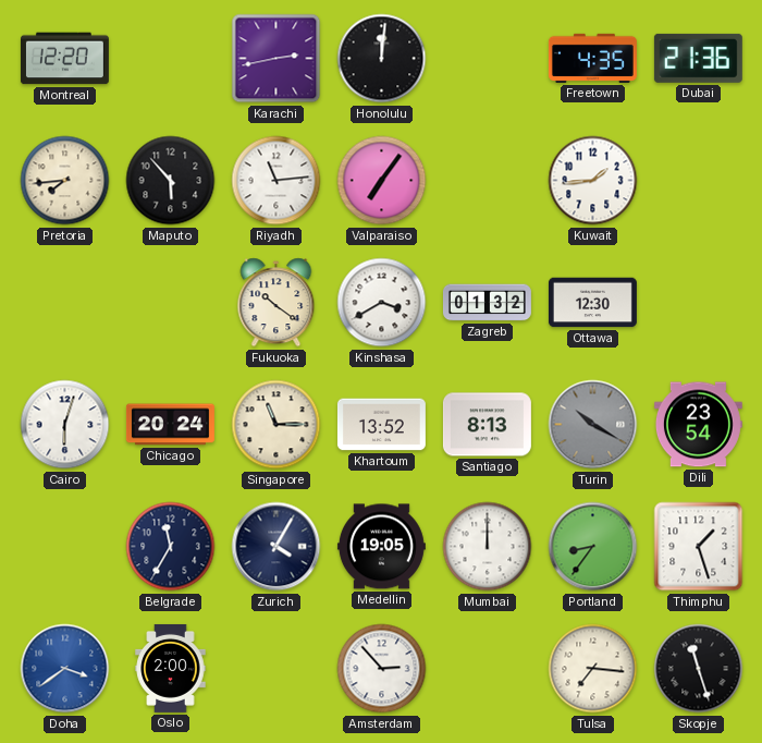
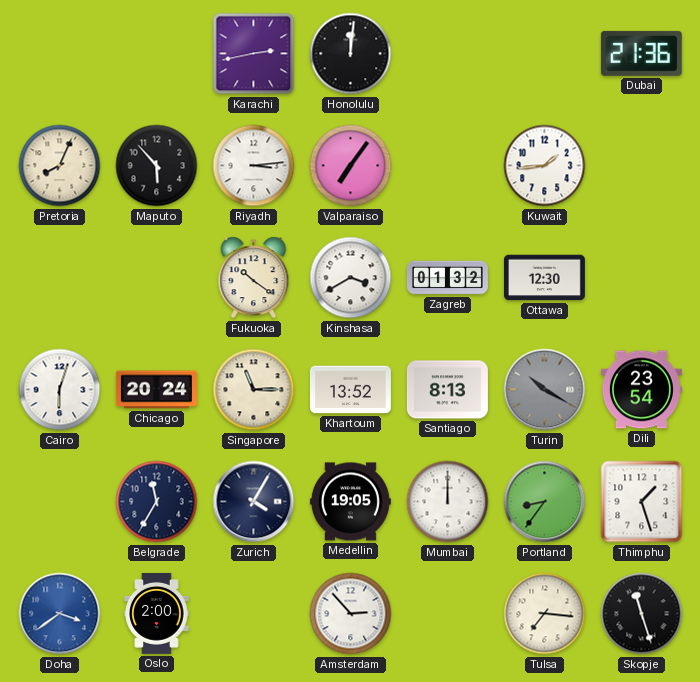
Montreal: 12:20 -> none
Freetown: 4:35 -> none
Pretoria: 7:44 -> 8:04
Riyadh: 11:14 -> 3:14
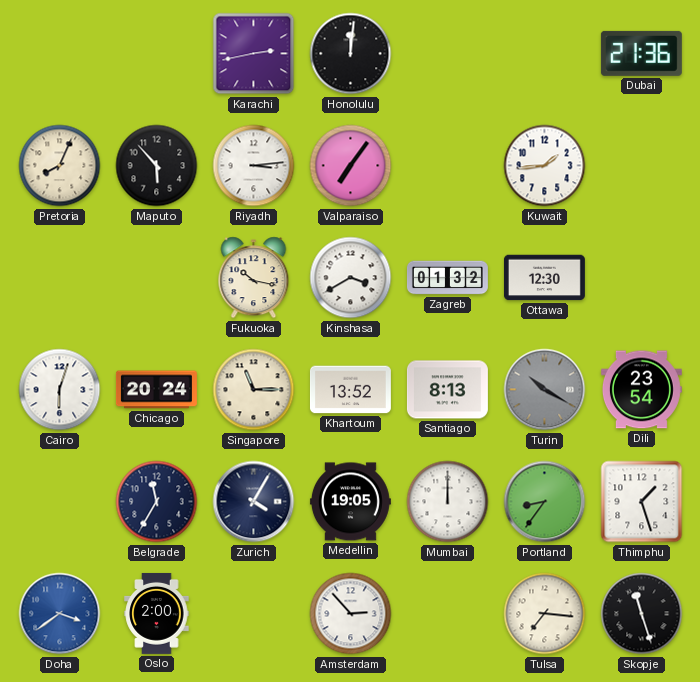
Fukuoka: 10:21 -> 10:17
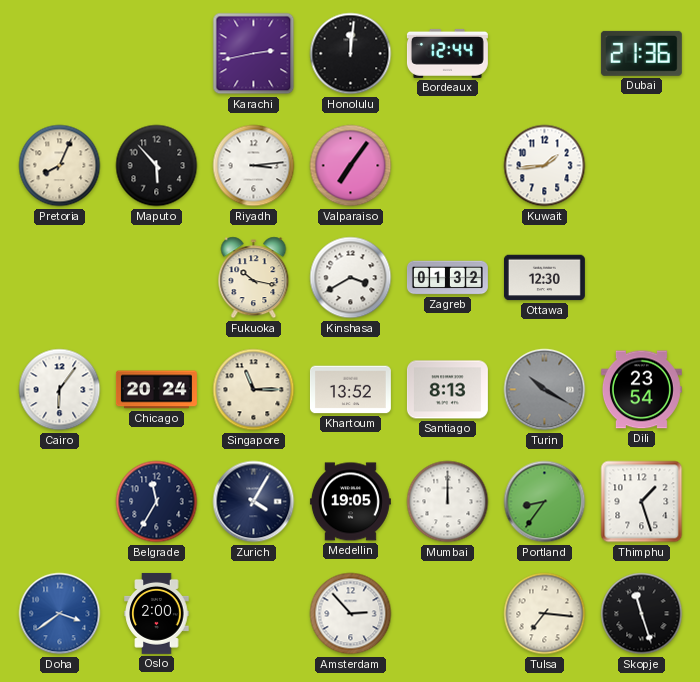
Bordeaux: none -> 12:44
Cairo: 6:03 -> 6:06
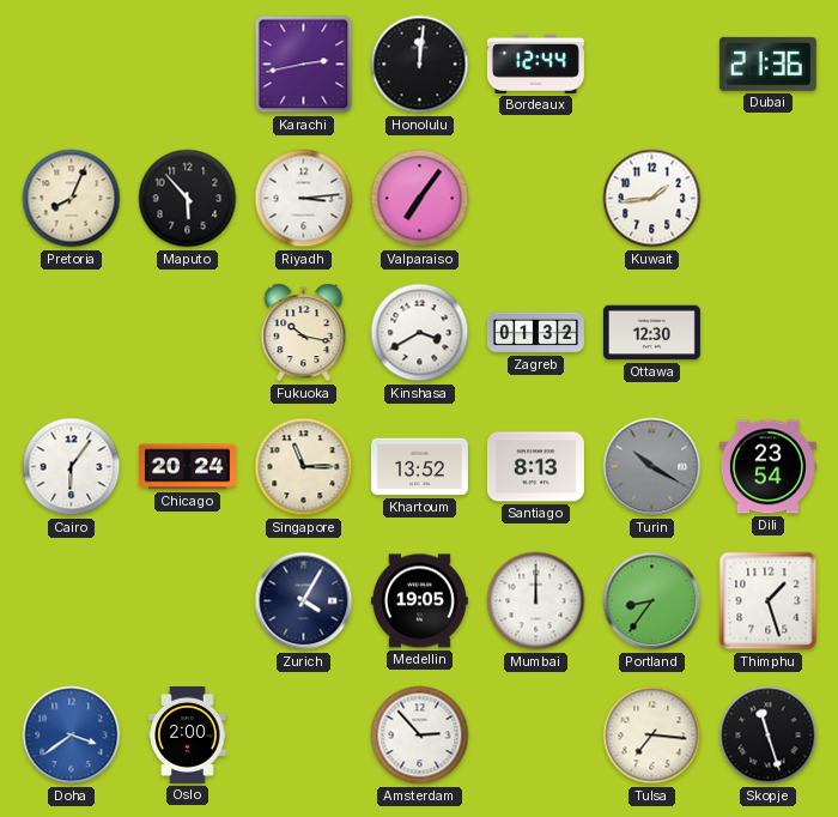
Belgrade: 11:35 -> none
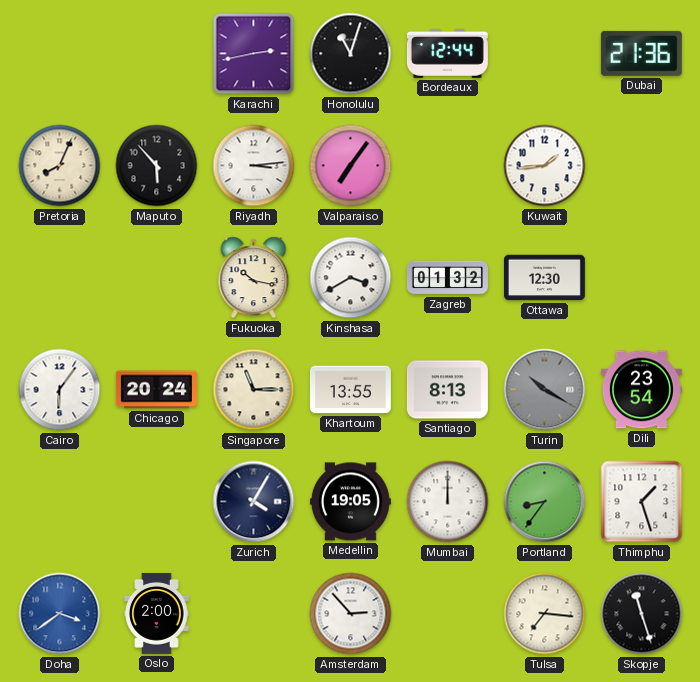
Honolulu: 12:01 -> 11:03
Khartoum: 13:52 -> 13:55
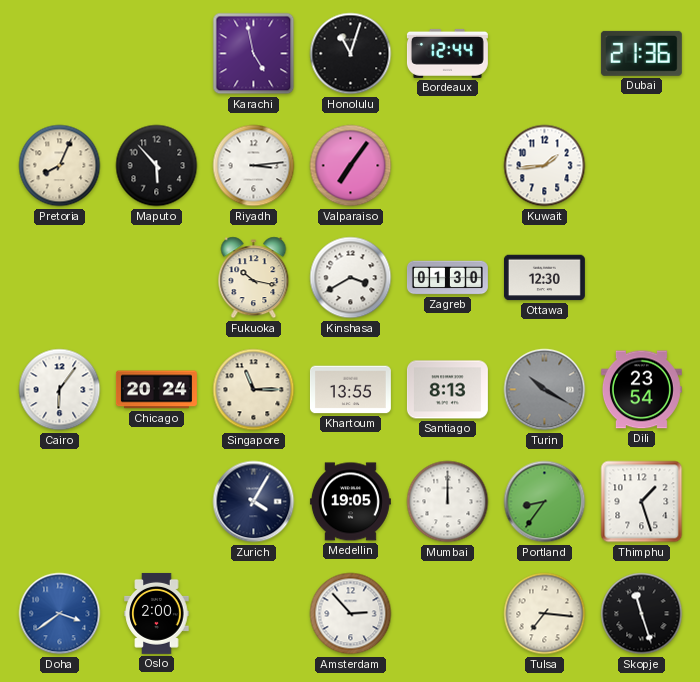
Karachi: 2:43 -> 4:58
Zagreb: 01:32 -> 01:30
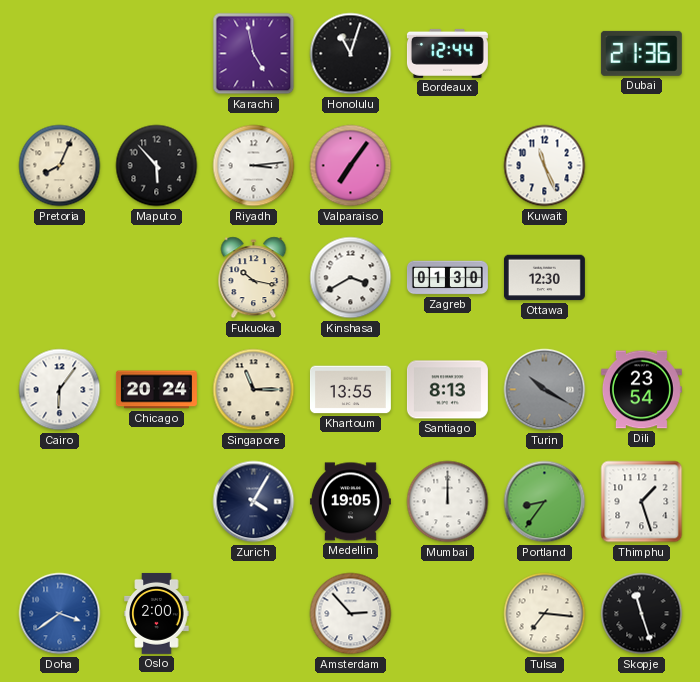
Kuwait: 1:44 -> 11:26
